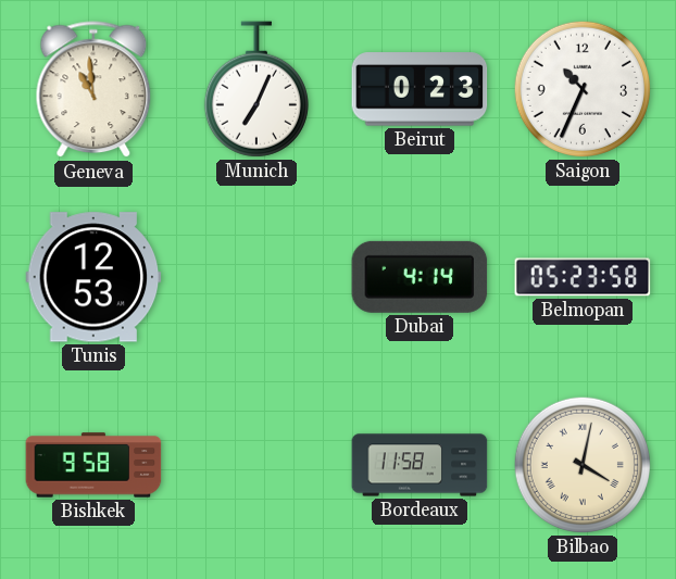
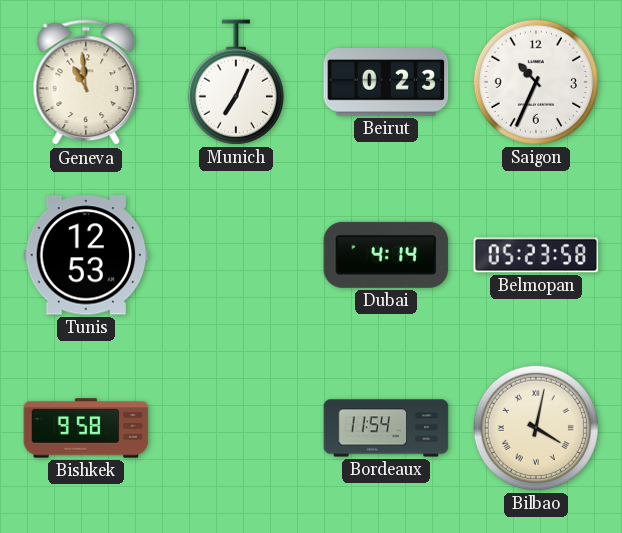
Bordeaux: 11:58 -> 11:54
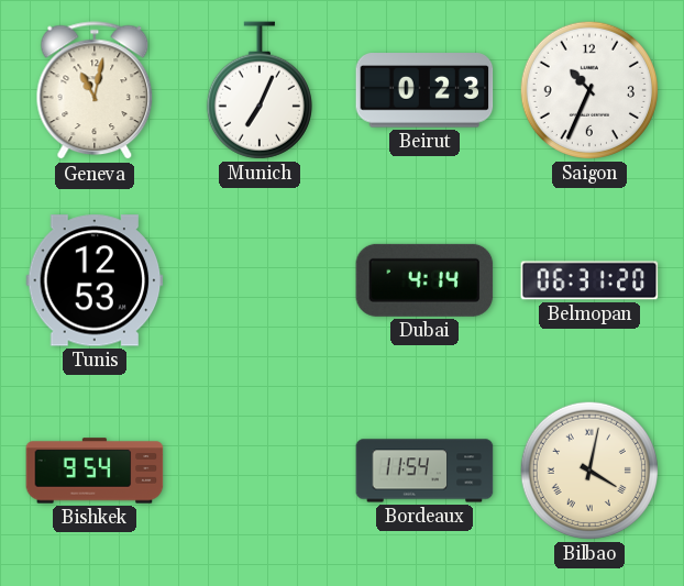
Geneva: 10:59 -> 11:02
Belmopan: 05:23 -> 06:31
Bishkek: 9:58 -> 9:54
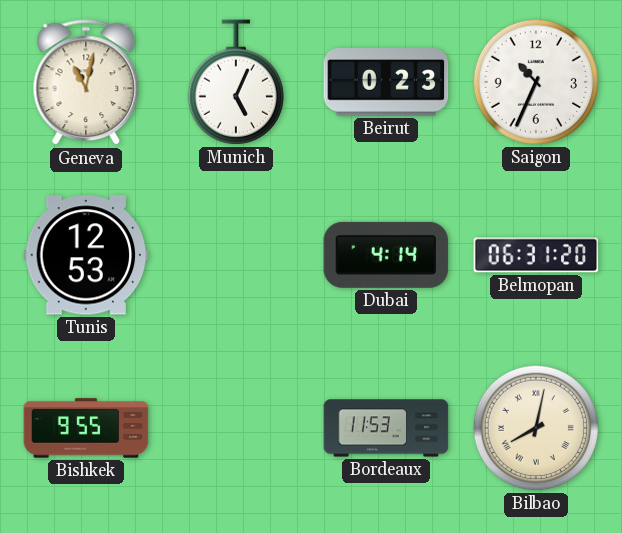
Munich: 7:04 -> 5:04
Bishkek: 9:54 -> 9:55
Bordeaux: 11:54 -> 11:53
Bilbao: 4:02 -> 8:02
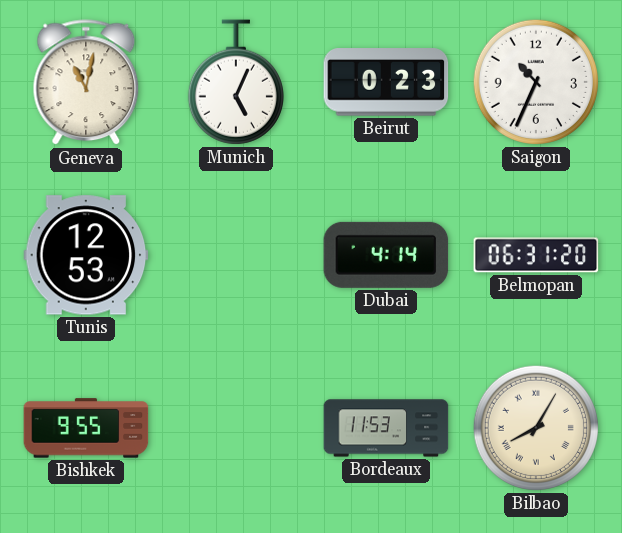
Bilbao: 8:02 -> 8:05
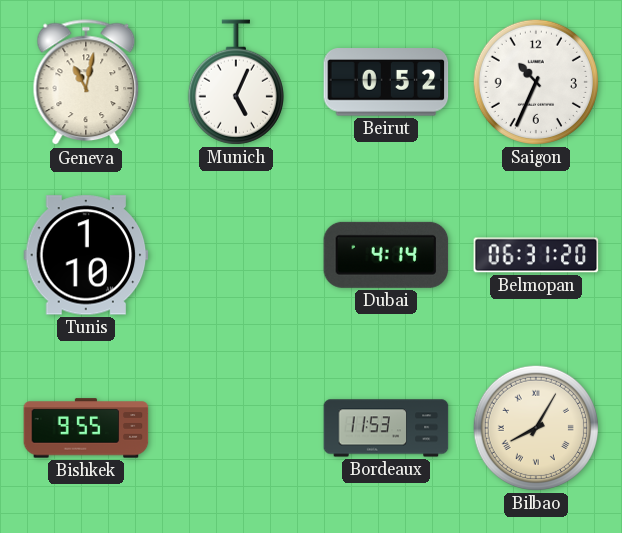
Beirut: 0:23 -> 0:52
Tunis: 12:53 -> 1:10
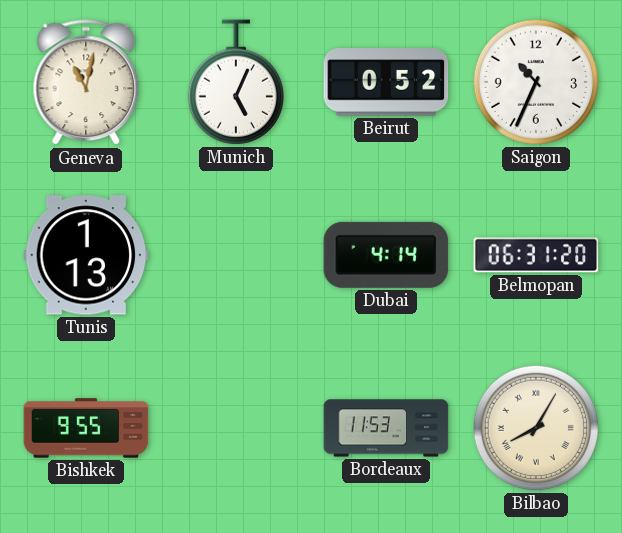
Tunis: 1:10 -> 1:13
